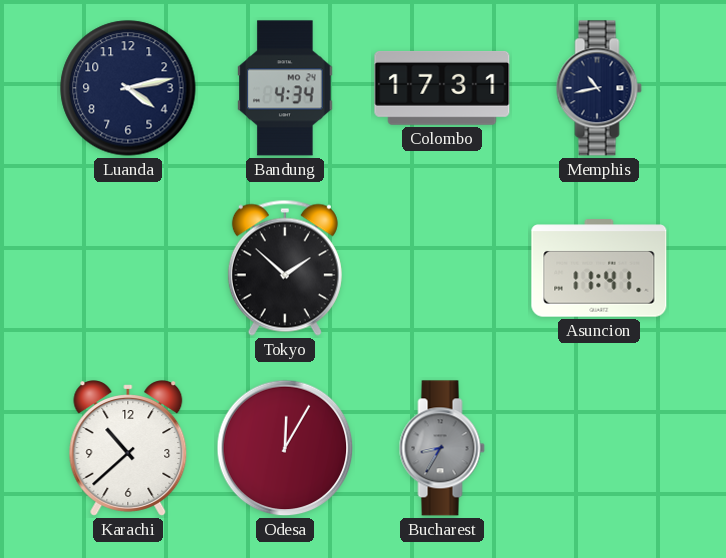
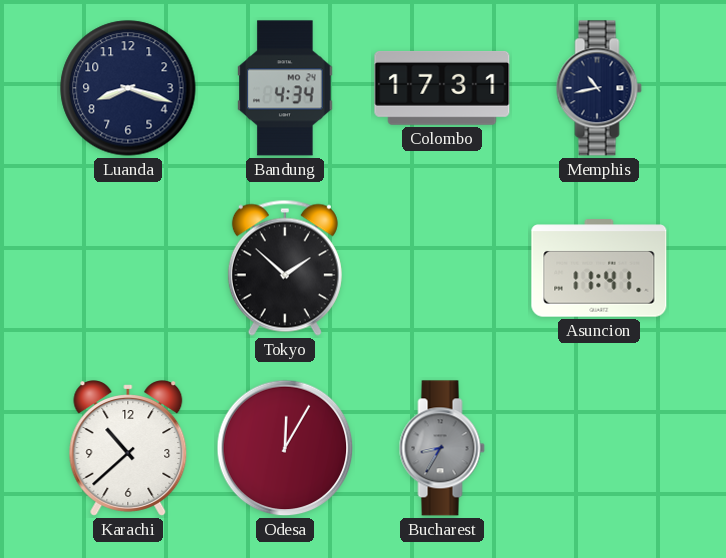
Luanda: 4:13 -> 8:18
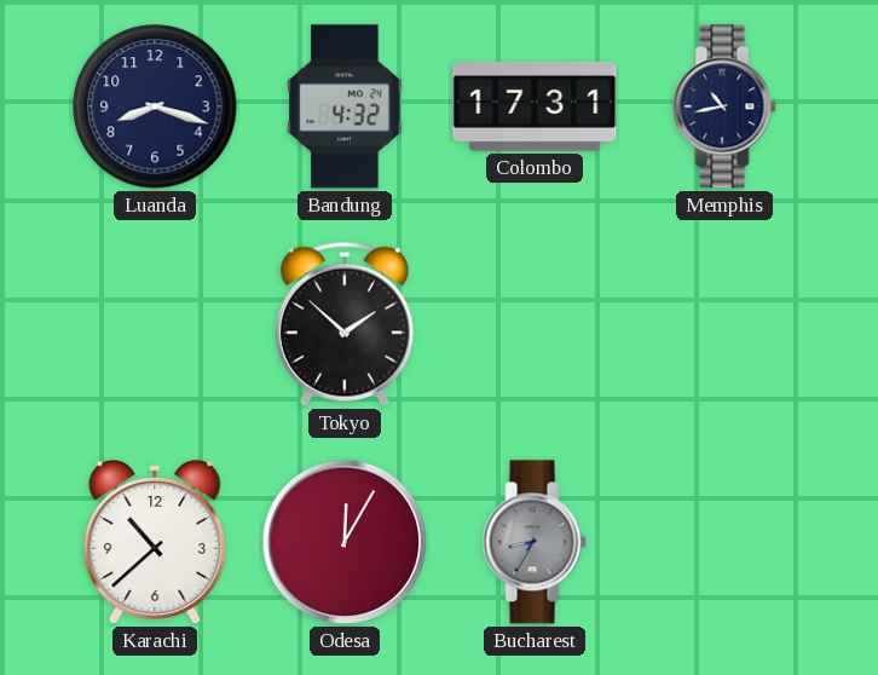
Bandung: 4:34 -> 4:32
Asuncion: 11:41 -> none
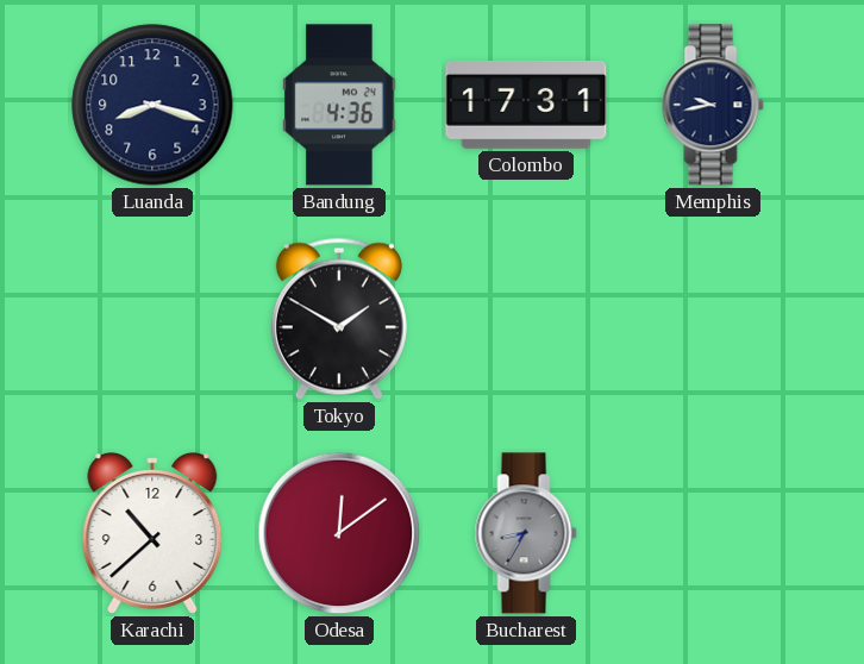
Bandung: 4:32 -> 4:36
Memphis: 10:43 -> 9:43
Tokyo: 1:52 -> 1:50
Odesa: 12:05 -> 12:09
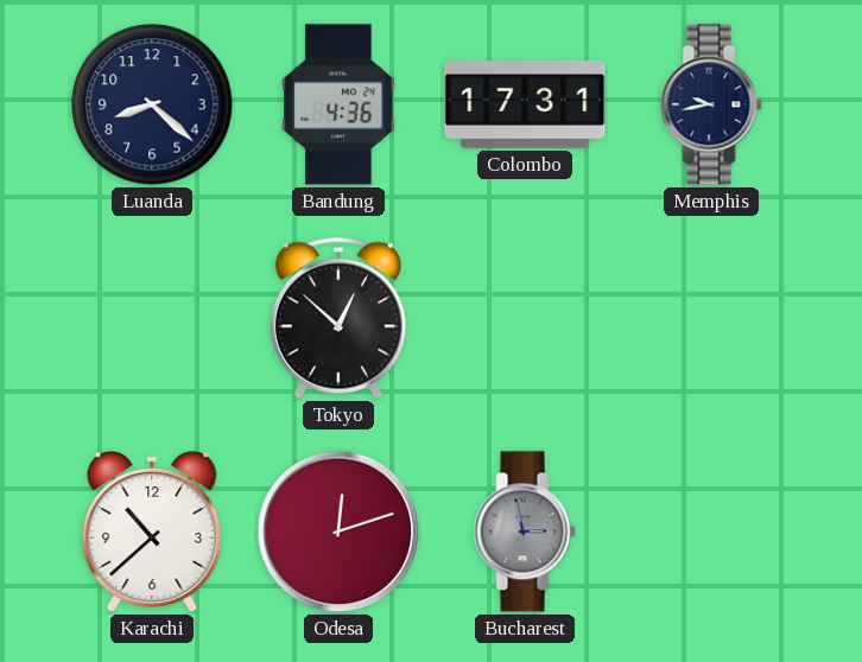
Luanda: 8:18 -> 8:22
Tokyo: 1:50 -> 12:52
Odesa: 12:09 -> 12:12
Bucharest: 8:35 -> 2:58
